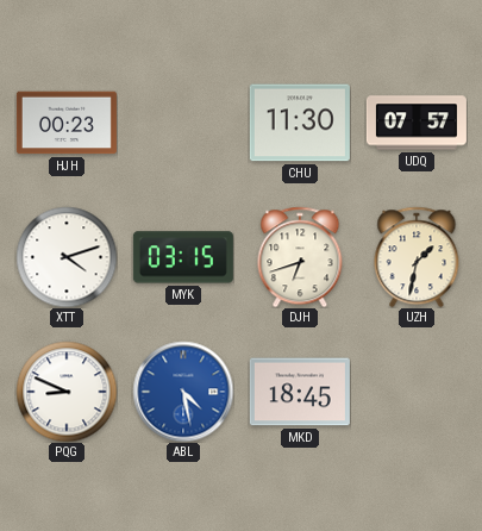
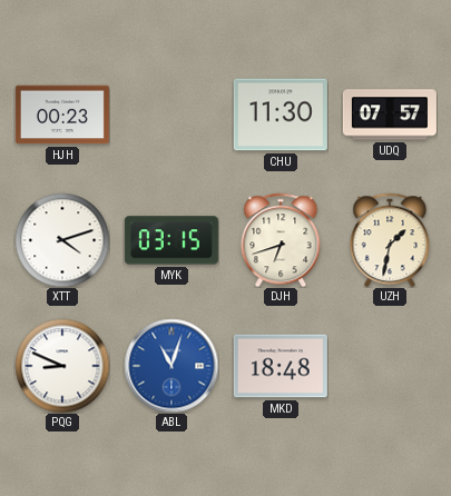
ABL: 4:28 -> 11:03
MKD: 18:45 -> 18:48
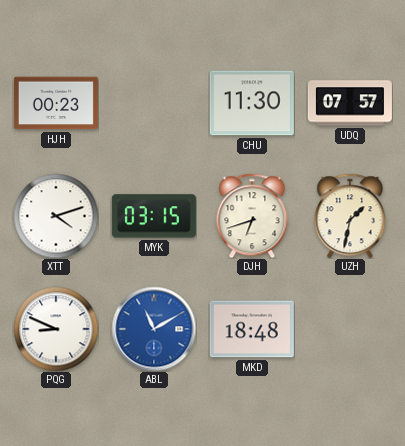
ABL: 11:03 -> 11:10
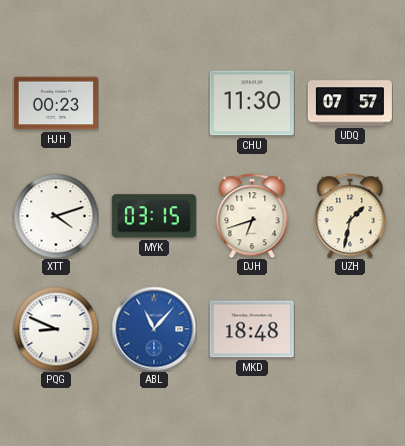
ABL: 11:10 -> 11:07
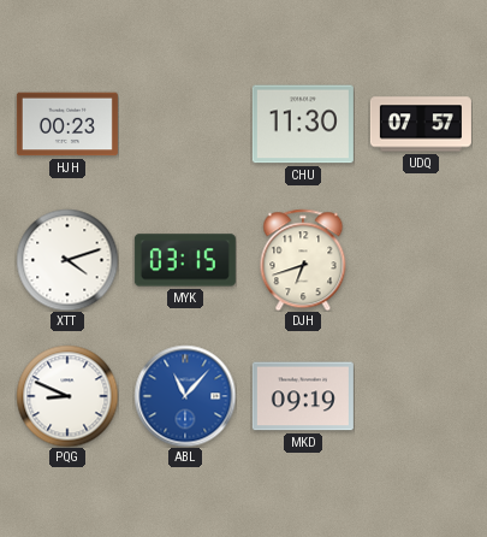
UZH: 1:32 -> none
MKD: 18:48 -> 09:19
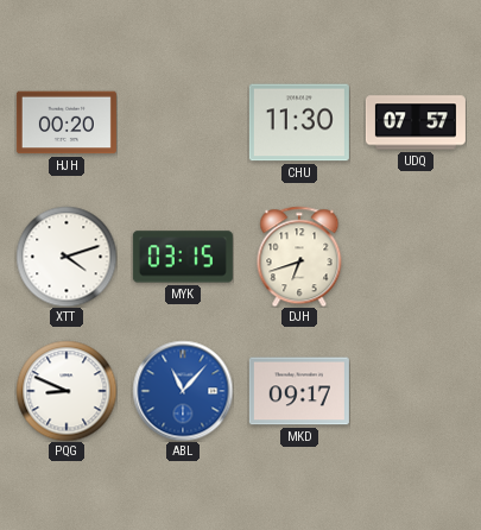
HJH: 00:23 -> 00:20
MKD: 09:19 -> 09:17
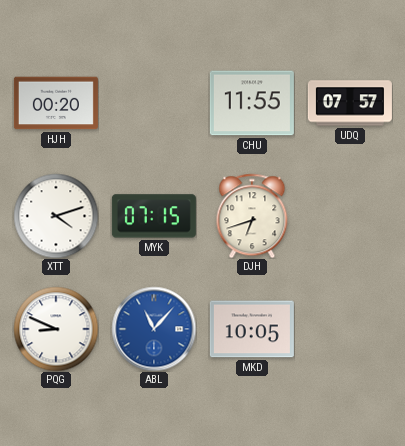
CHU: 11:30 -> 11:55
MYK: 03:15 -> 07:15
MKD: 09:17 -> 10:05
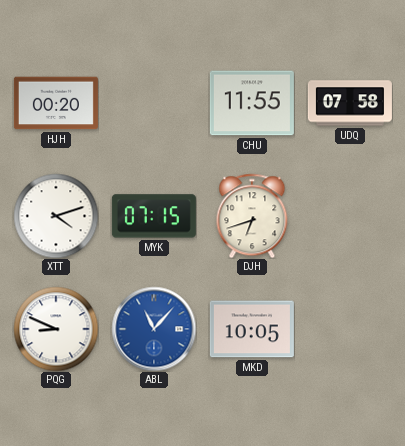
UDQ: 07:57 -> 07:58
